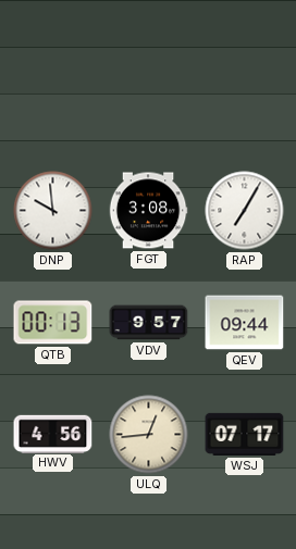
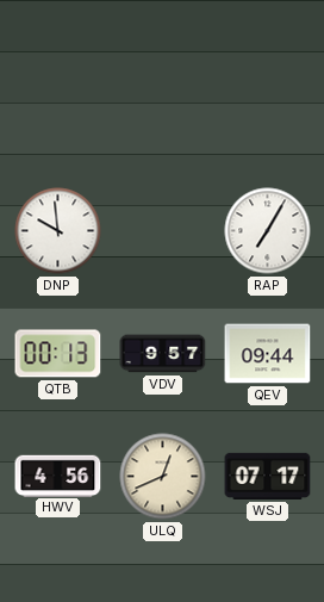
FGT: 3:08 -> none
ULQ: 12:44 -> 12:41
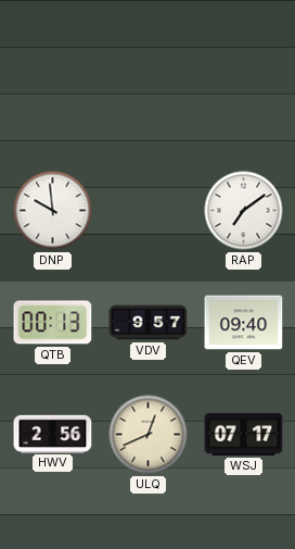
RAP: 7:05 -> 7:09
QEV: 09:44 -> 09:40
HWV: 4:56 -> 2:56
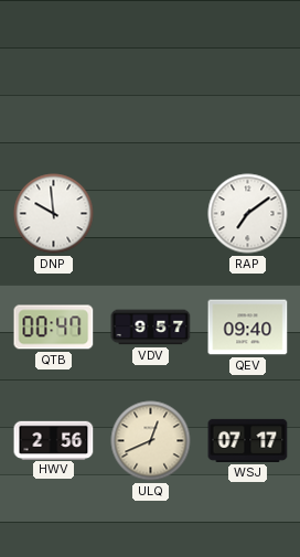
QTB: 00:13 -> 00:47
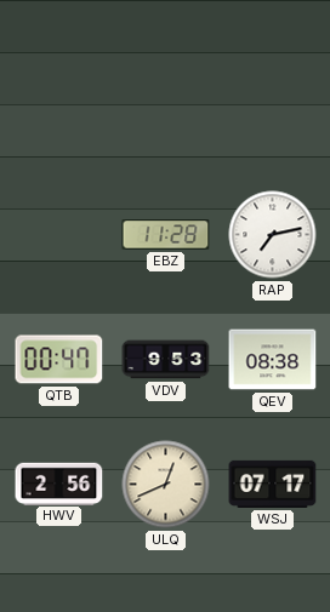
DNP: 9:59 -> none
EBZ: none -> 11:28
RAP: 7:09 -> 7:13
VDV: 9:57 -> 9:53
QEV: 09:40 -> 08:38
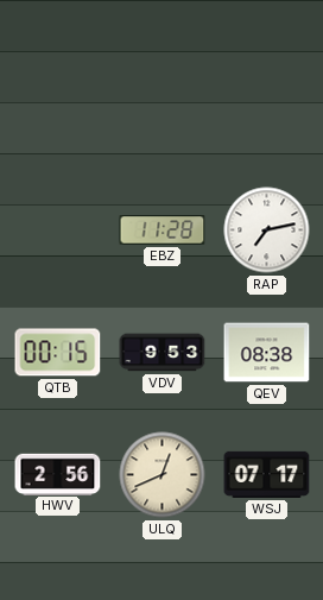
QTB: 00:47 -> 00:15
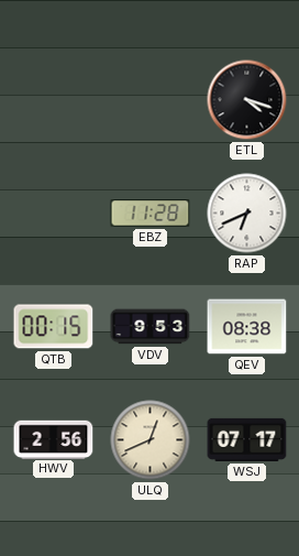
ETL: none -> 4:18
RAP: 7:13 -> 6:41
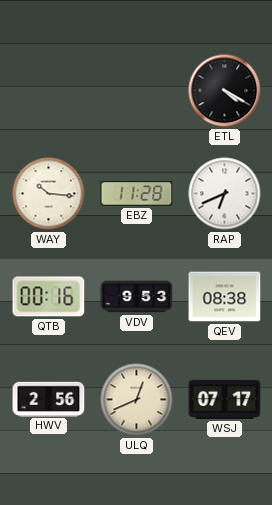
ETL: 4:18 -> 4:20
WAY: none -> 10:16
QTB: 00:15 -> 00:16
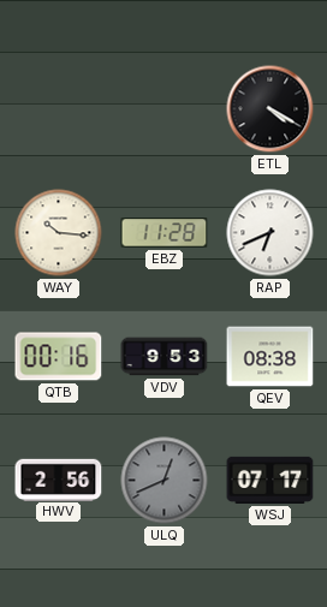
ULQ dial: cream -> grey
